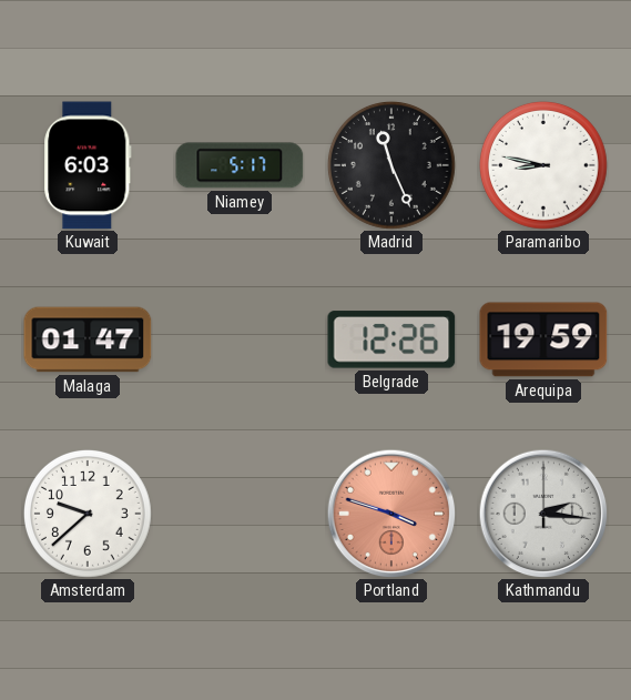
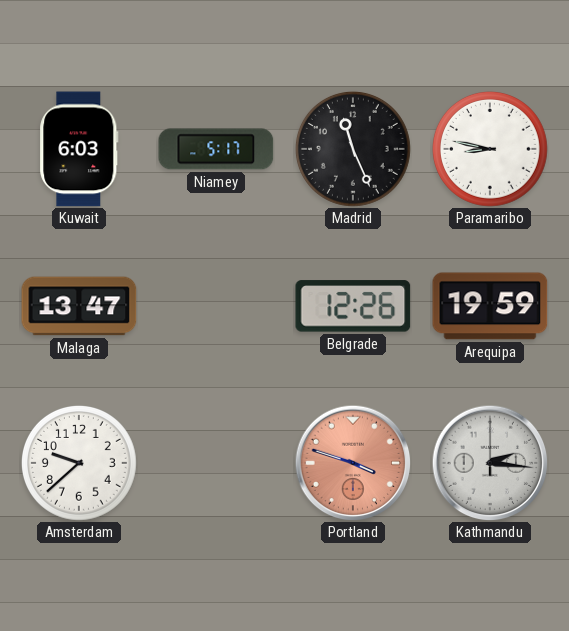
Malaga: 01:47 -> 13:47
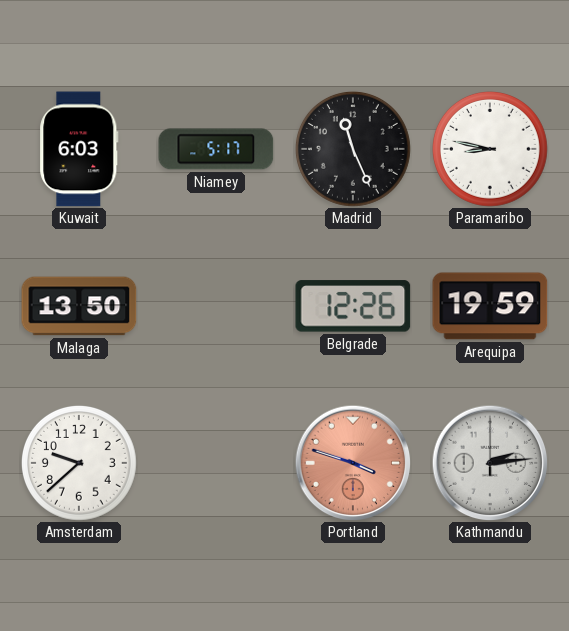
Malaga: 13:47 -> 13:50
Kathmandu: 2:16 -> 2:14
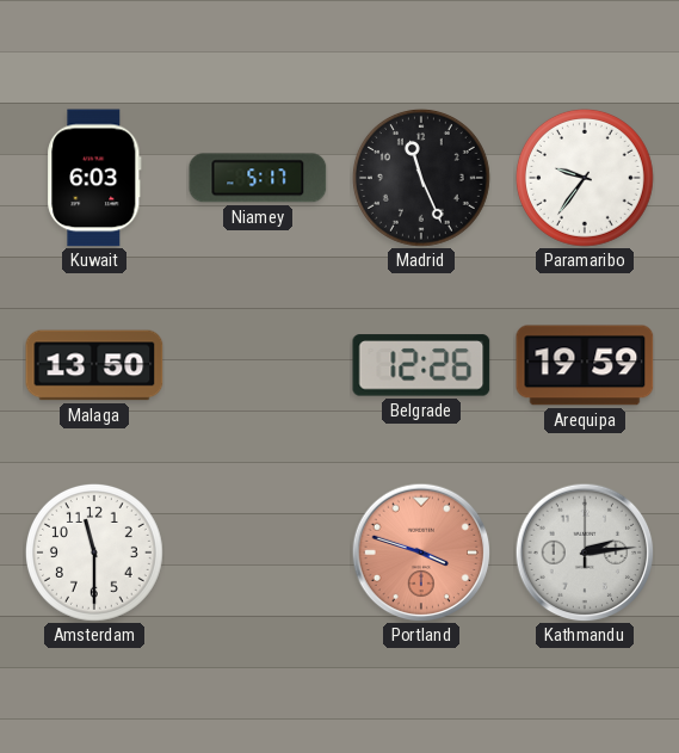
Paramaribo: 8:47 -> 9:36
Amsterdam: 9:38 -> 11:30
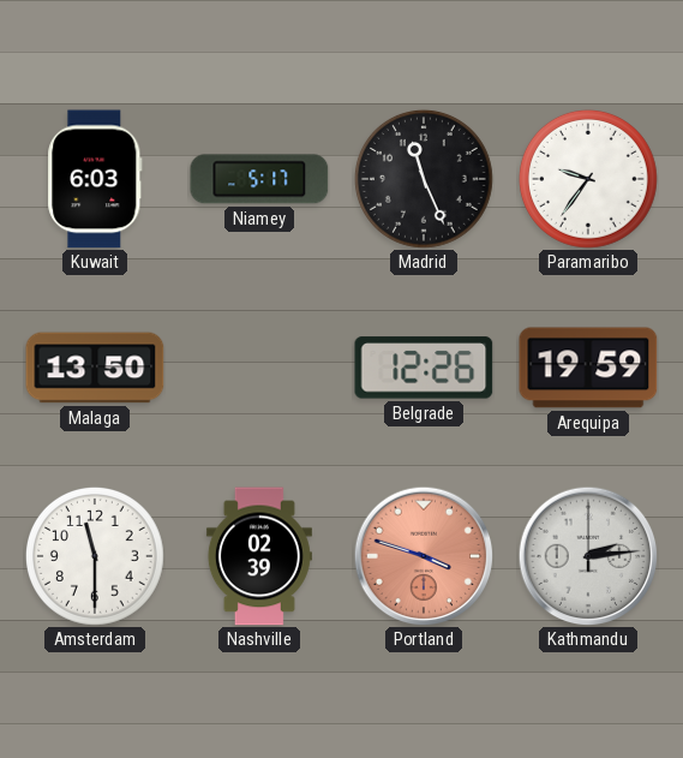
Nashville: none -> 02:39
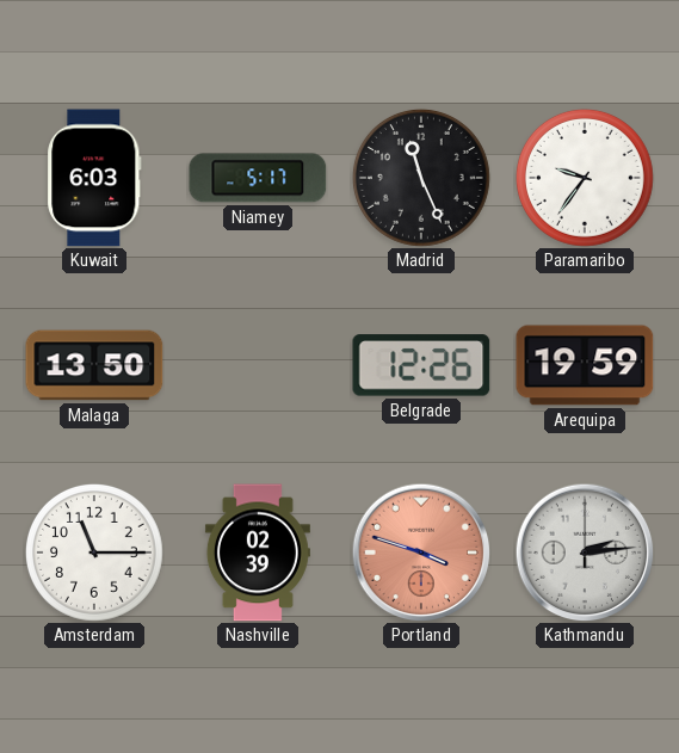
Amsterdam: 11:30 -> 11:15
